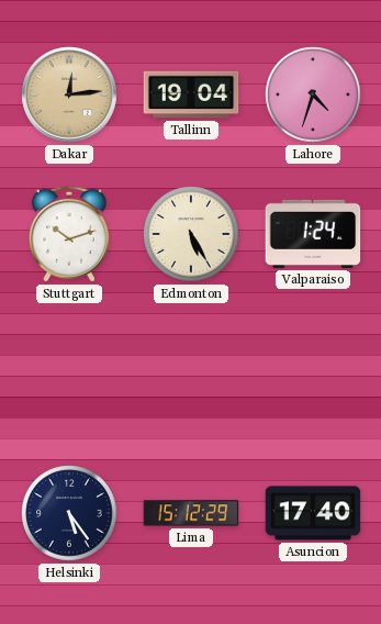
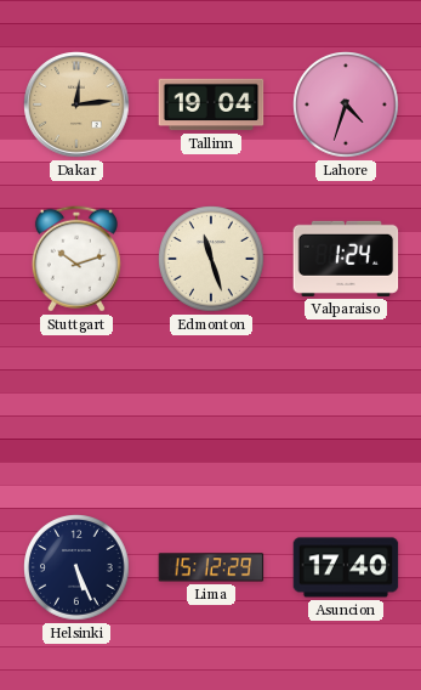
Edmonton: 5:25 -> 11:27
Helsinki: 5:24 -> 5:26
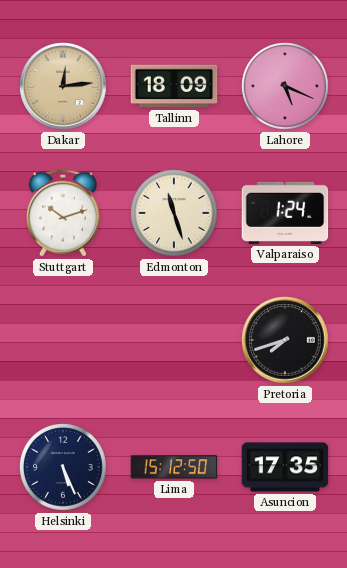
Tallinn: 19:04 -> 18:09
Lahore: 4:33 -> 5:19
Pretoria: none -> 7:42
Lima: 15:12:29 -> 15:12:50
Asuncion: 17:40 -> 17:35
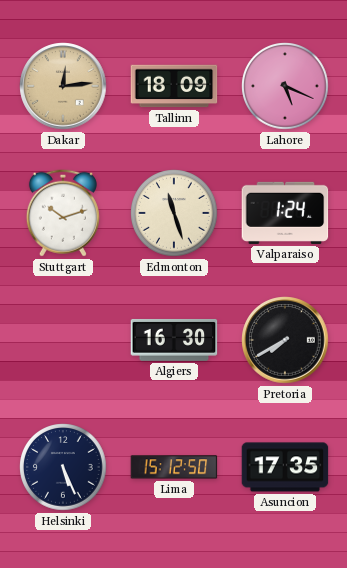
Algiers: none -> 16:30
Pretoria: 7:42 -> 7:40
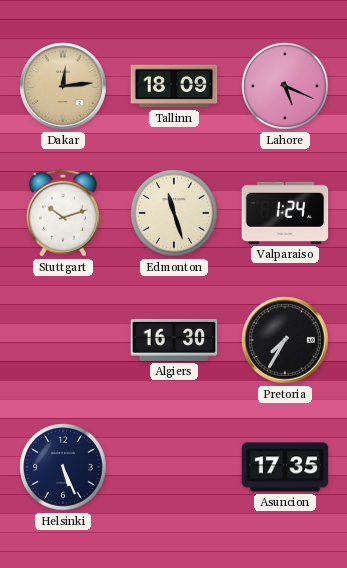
Pretoria: 7:40 -> 7:35
Lima: 15:12 -> none
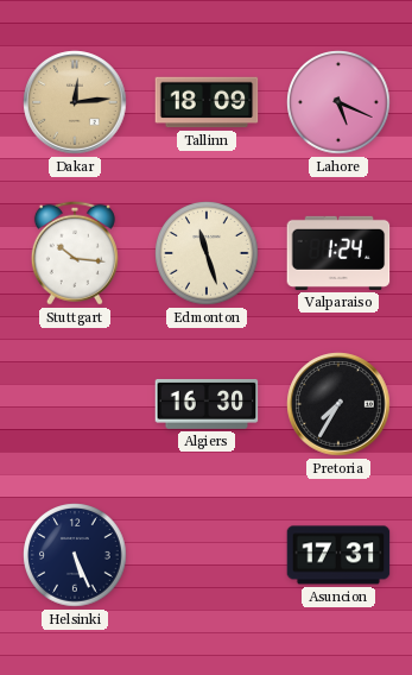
Stuttgart: 10:12 -> 10:16
Asuncion: 17:35 -> 17:31
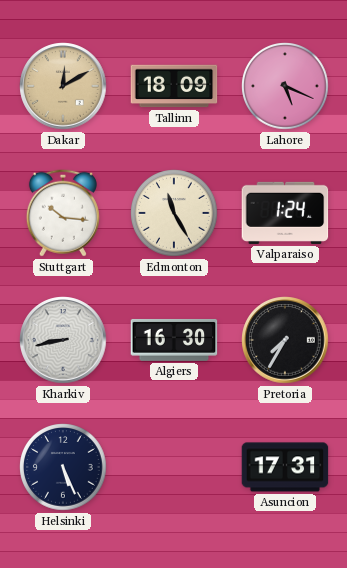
Dakar: 12:14 -> 12:10
Edmonton: 11:27 -> 11:25
Kharkiv: none -> 8:43
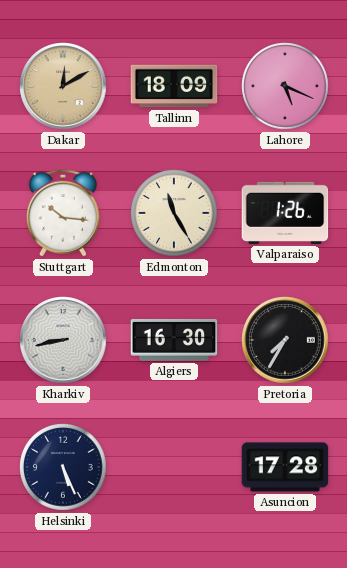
Valparaiso: 1:24 -> 1:26
Asuncion: 17:31 -> 17:28
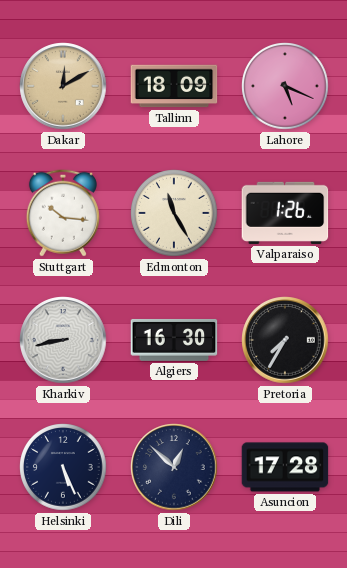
Dili: none -> 12:52
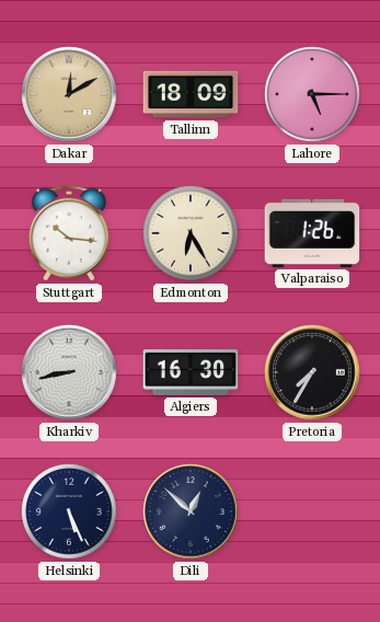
Lahore: 5:19 -> 5:15
Edmonton: 11:25 -> 6:25
Asuncion: 17:28 -> none
